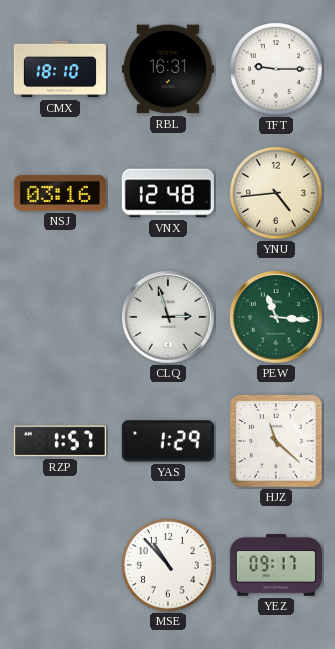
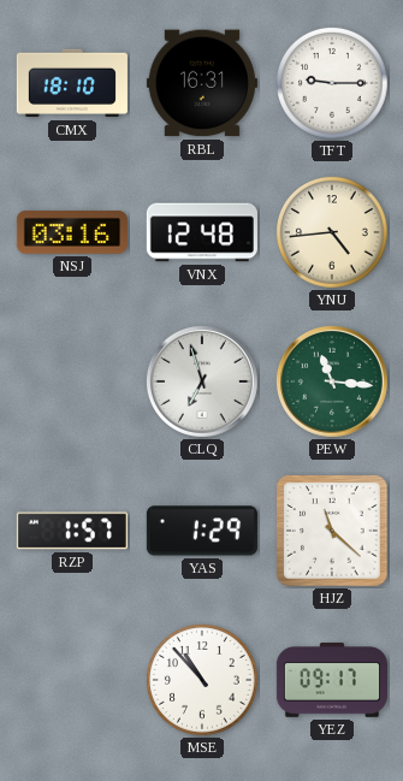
CLQ: 2:57 -> 6:57
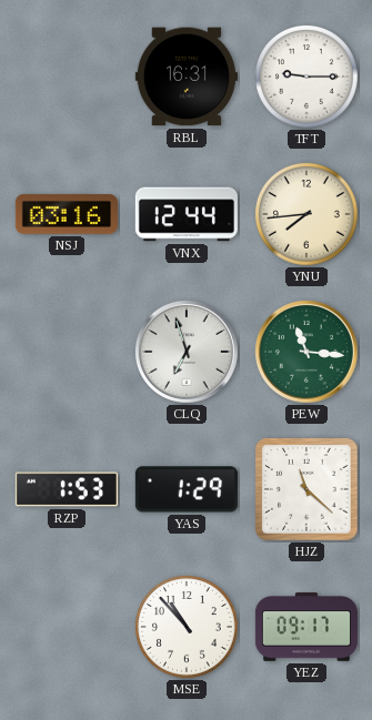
CMX: 18:10 -> none
VNX: 12:48 -> 12:44
YNU: 4:44 -> 7:44
RZP: 1:57 -> 1:53
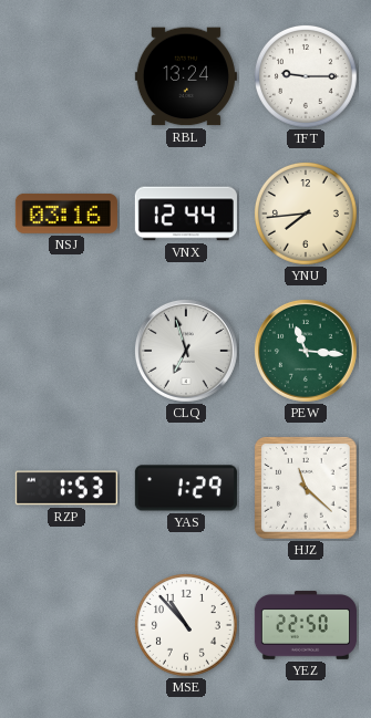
RBL: 16:31 -> 13:24
YEZ: 09:17 -> 22:50
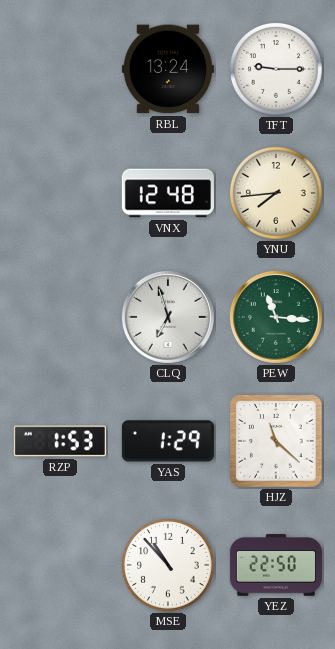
NSJ: 03:16 -> none
VNX: 12:44 -> 12:48
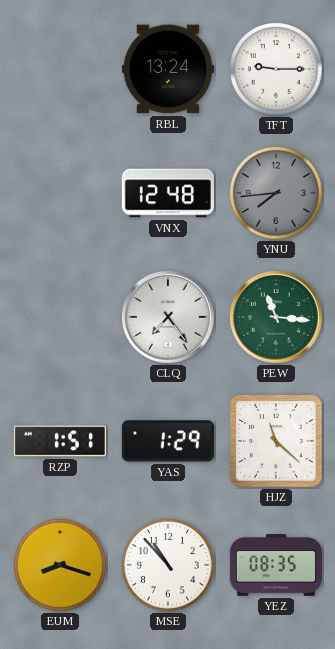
YNU dial: cream -> grey
CLQ: 6:57 -> 7:24
RZP: 1:53 -> 1:51
EUM: none -> 8:18
YEZ: 22:50 -> 08:35
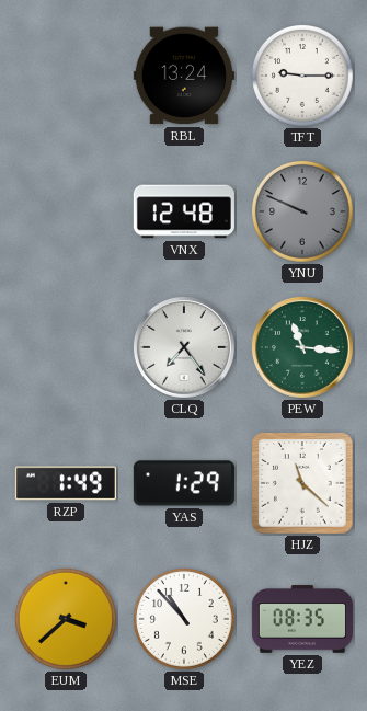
YNU: 7:44 -> 9:49
RZP: 1:51 -> 1:49
EUM: 8:18 -> 3:38
